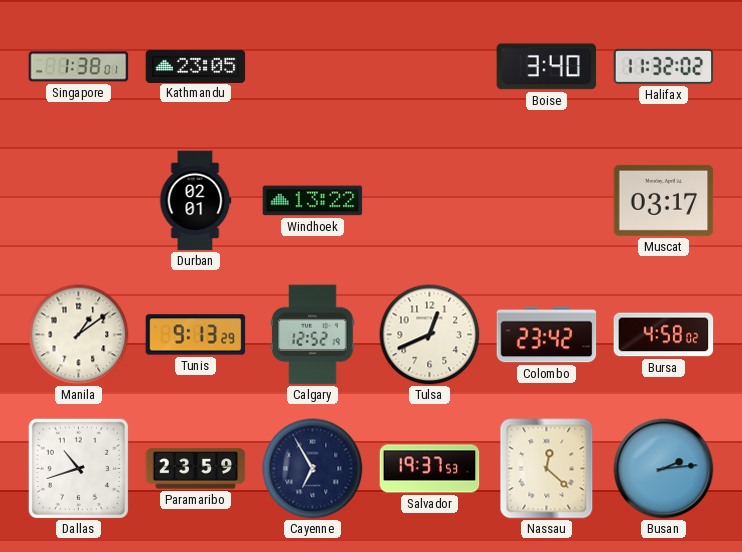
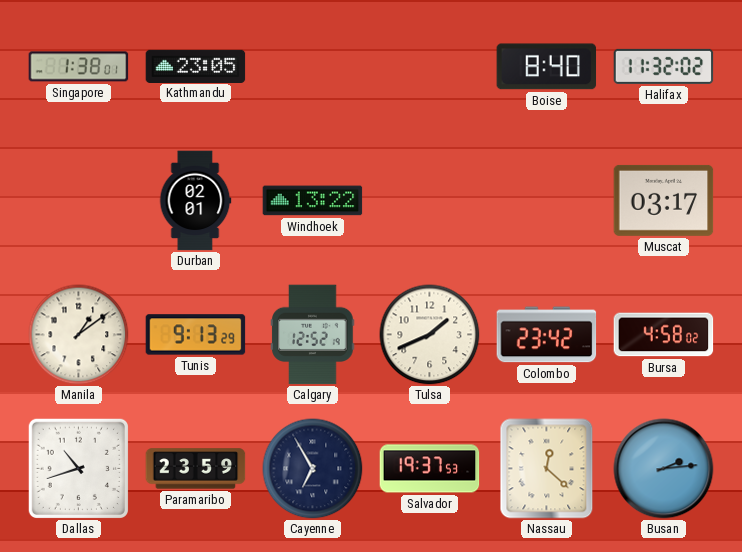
Boise: 3:40 -> 8:40
Tulsa: 12:41 -> 1:41
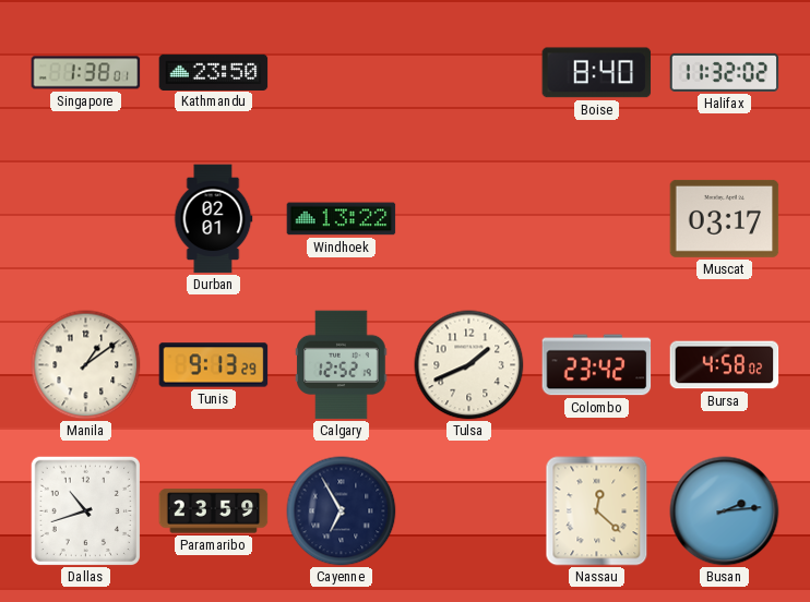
Kathmandu: 23:05 -> 23:50
Salvador: 19:37 -> none
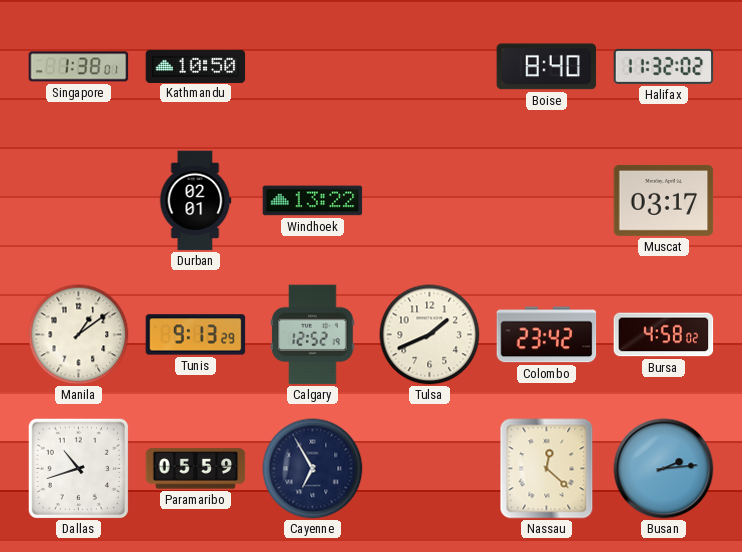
Kathmandu: 23:50 -> 10:50
Paramaribo: 23:59 -> 05:59
